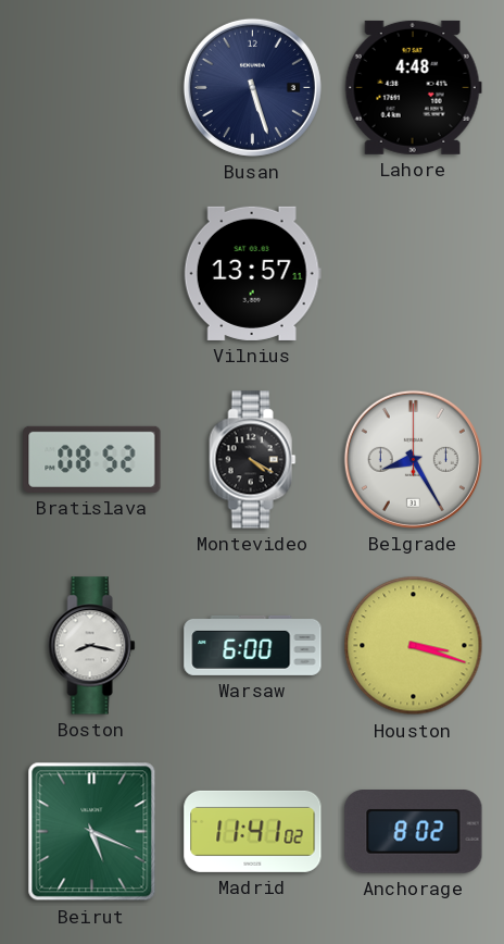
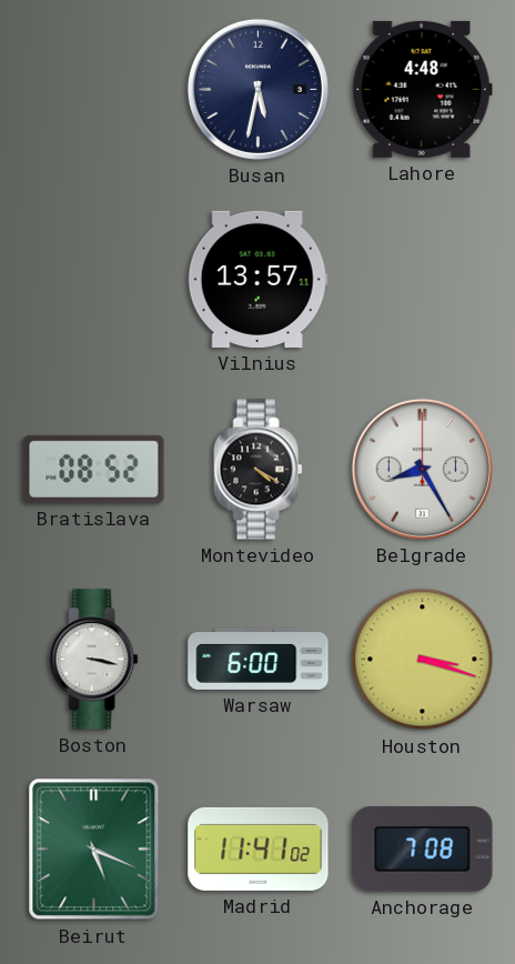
Busan: 5:27 -> 5:32
Boston: 8:17 -> 3:17
Anchorage: 8:02 -> 7:08
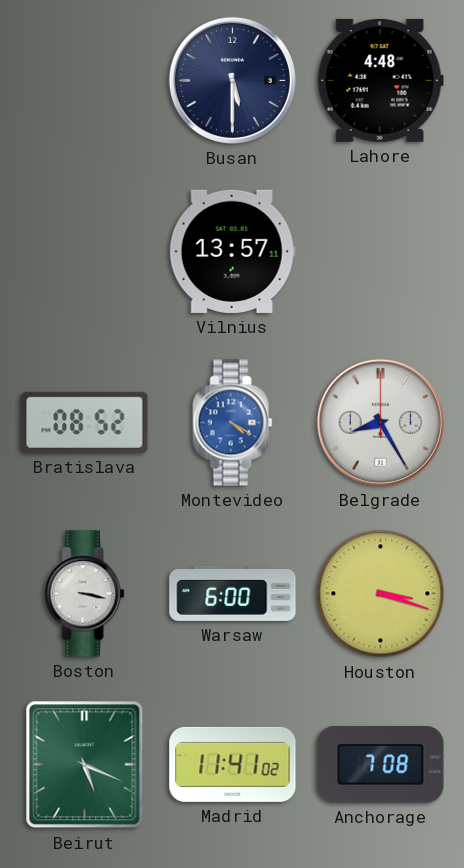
Busan: 5:32 -> 5:30
Montevideo dial: black -> blue
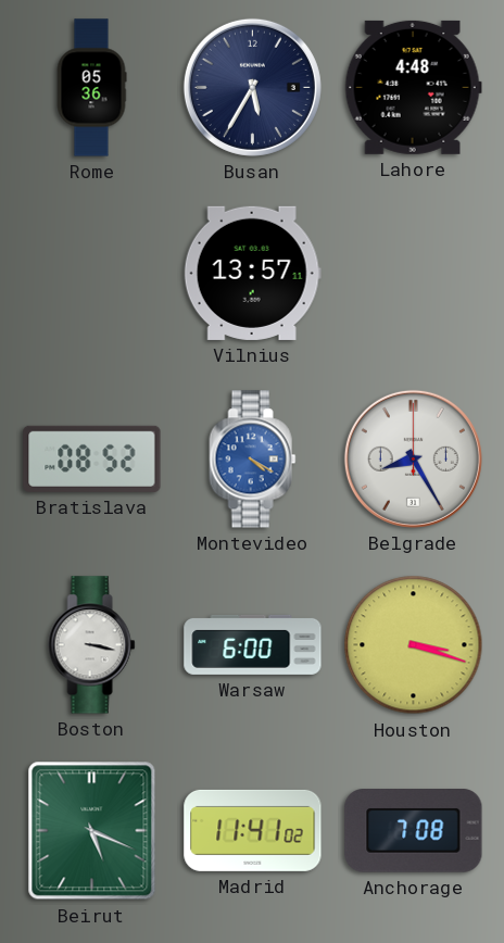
Rome: none -> 05:36
Busan: 5:30 -> 5:35
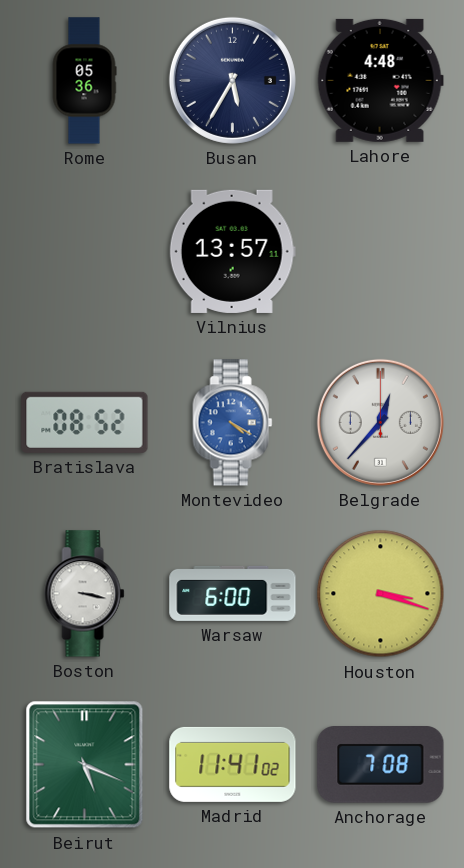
Belgrade: 8:25 -> 12:37
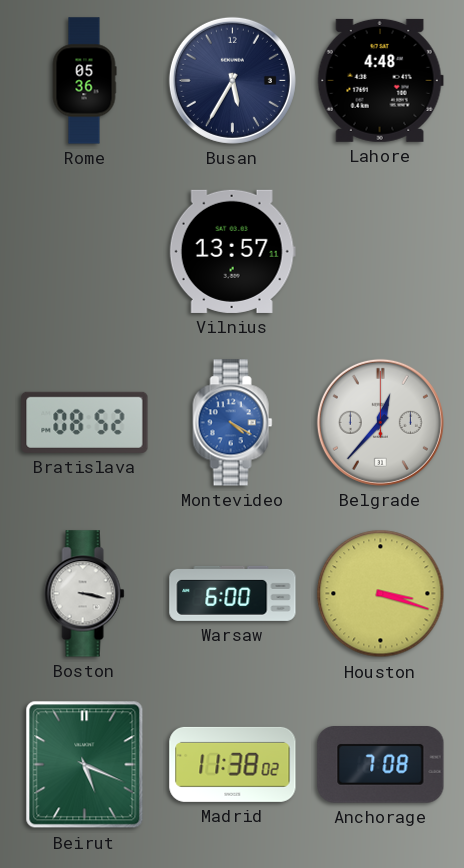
Madrid: 11:41 -> 11:38
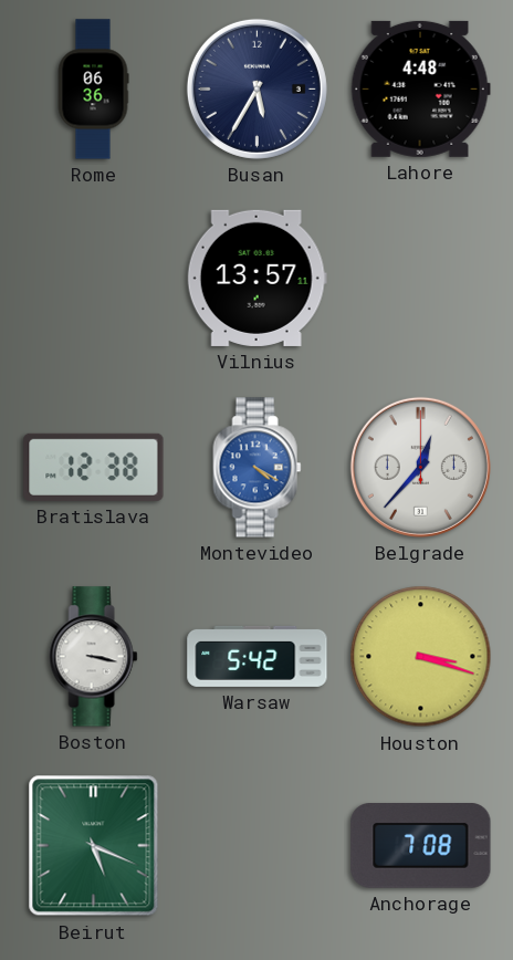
Rome: 05:36 -> 06:36
Bratislava: 08:52 -> 12:38
Warsaw: 6:00 -> 5:42
Madrid: 11:38 -> none
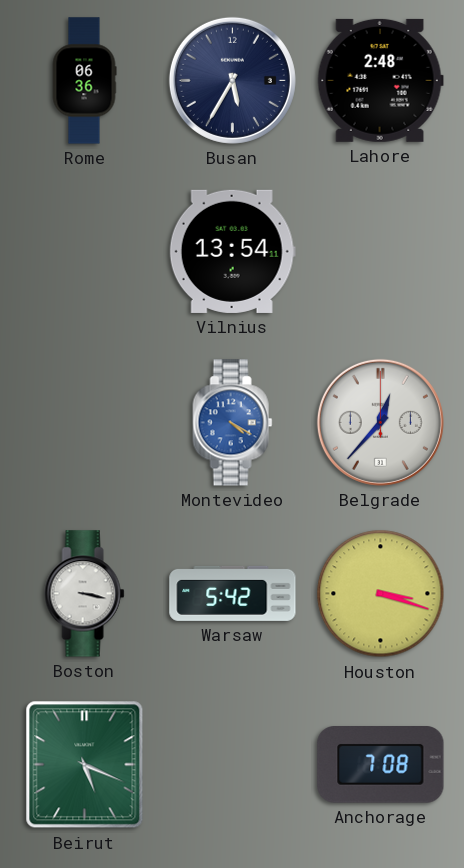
Lahore: 4:48 -> 2:48
Vilnius: 13:57 -> 13:54
Bratislava: 12:38 -> none
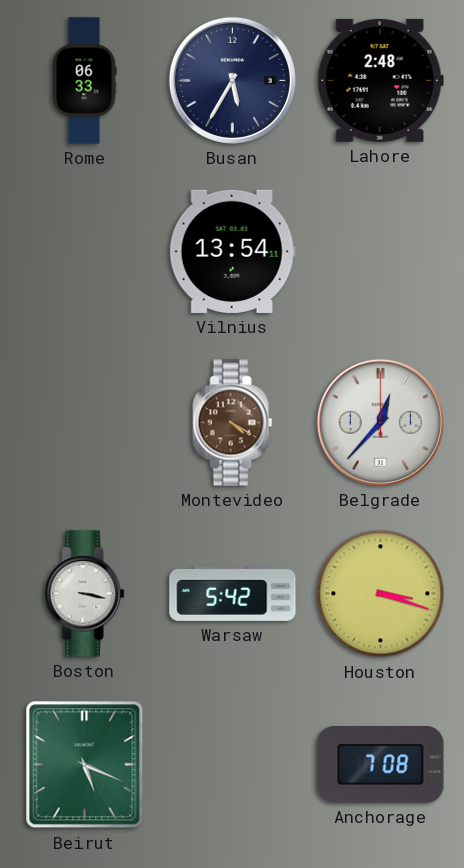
Rome: 06:36 -> 06:33
Montevideo dial: blue -> brown
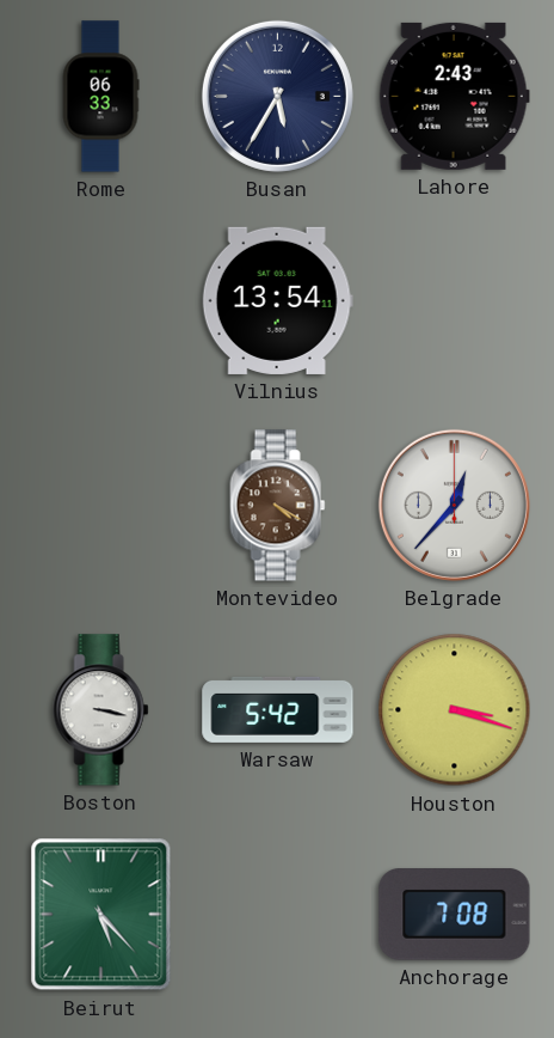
Lahore: 2:48 -> 2:43
Beirut: 5:19 -> 5:23
